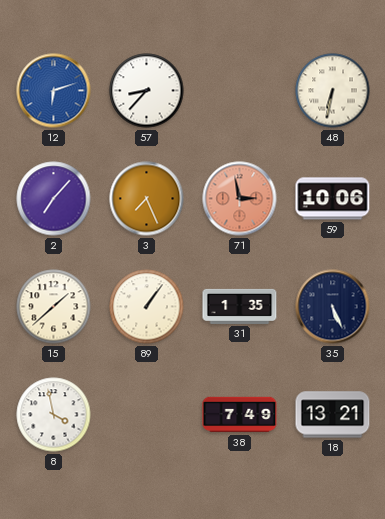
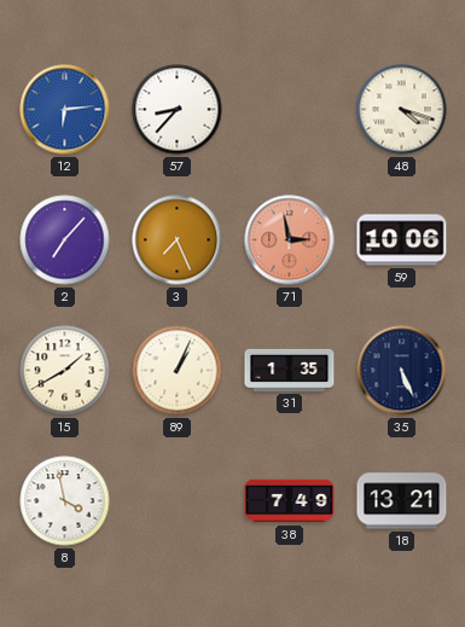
12: 6:12 -> 6:14
48: 6:32 -> 4:18
15: 1:38 -> 1:40
89: 1:06 -> 1:04
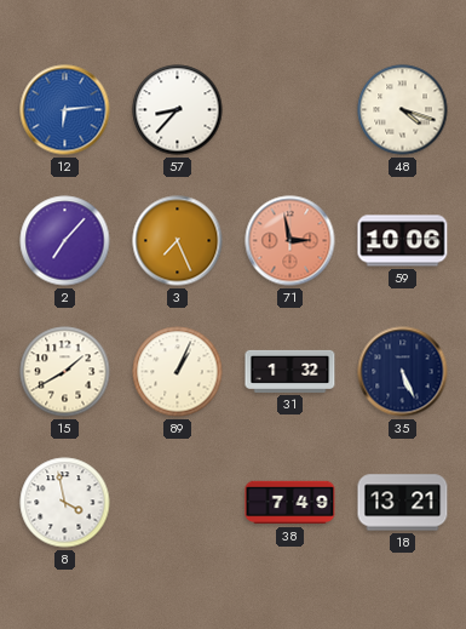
31: 1:35 -> 1:32
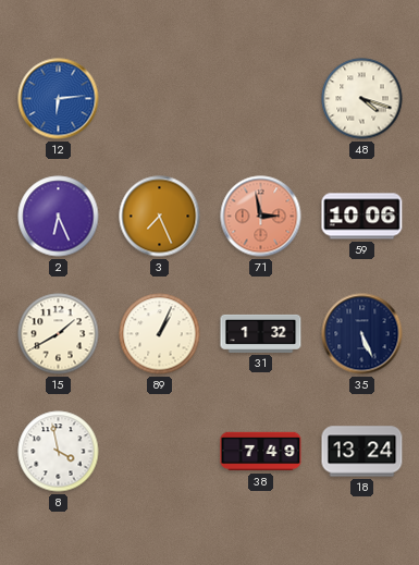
57: 8:37 -> none
2: 7:07 -> 6:26
18: 13:21 -> 13:24
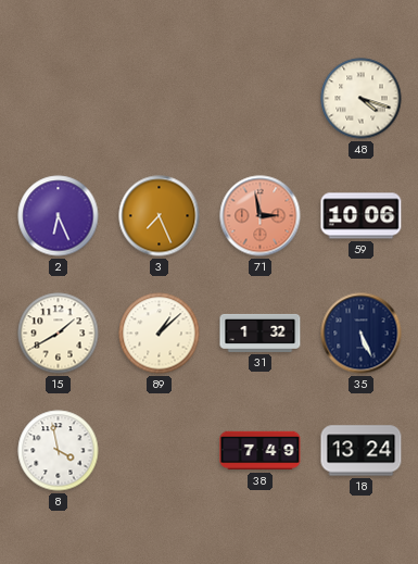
12: 6:14 -> none
89: 1:04 -> 1:08
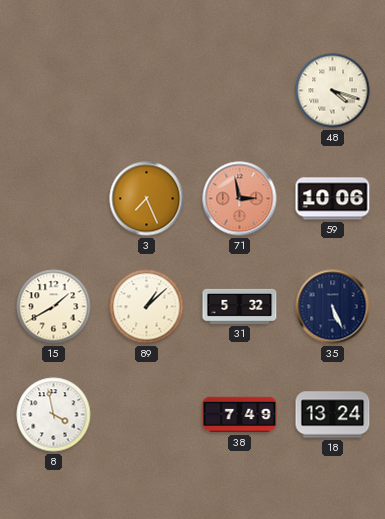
2: 6:26 -> none
31: 1:32 -> 5:32
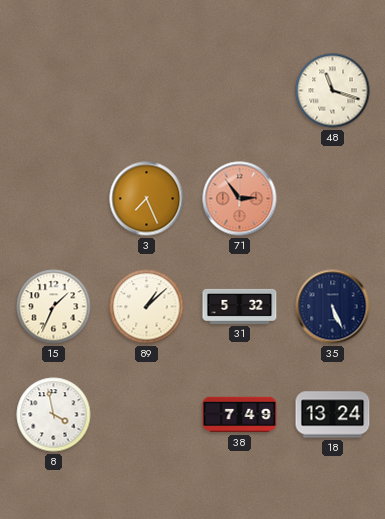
48: 4:18 -> 11:18
71: 2:58 -> 2:54
59: 10:06 -> none
15: 1:40 -> 1:34
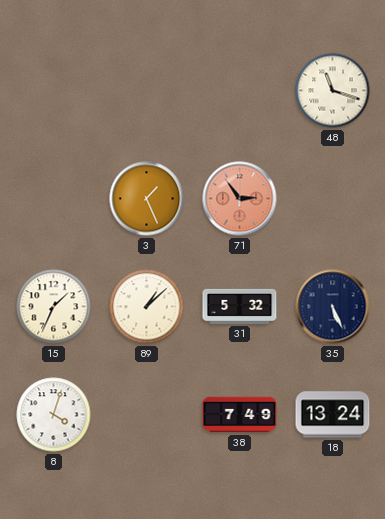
3: 7:26 -> 1:26
8: 3:58 -> 4:03
